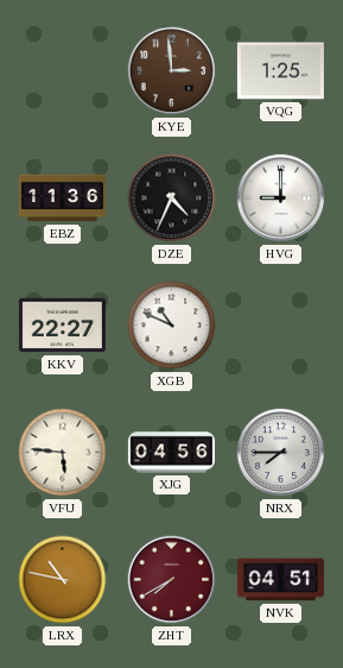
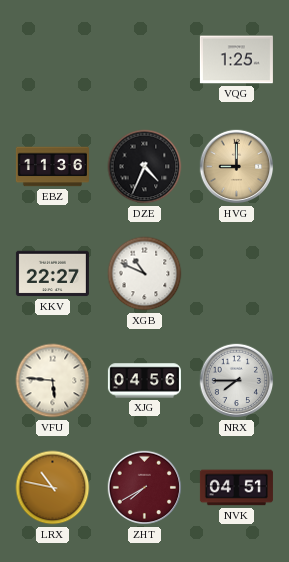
KYE: 2:59 -> none
HVG dial: white -> champagne
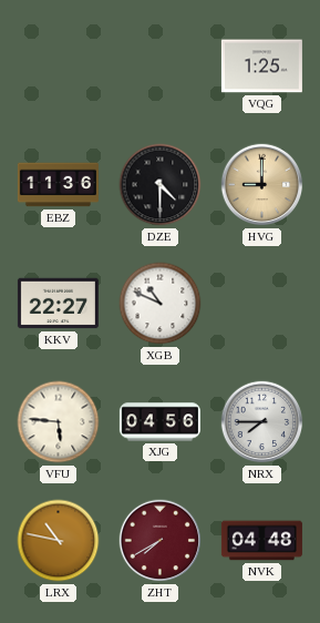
DZE: 4:34 -> 4:30
NVK: 04:51 -> 04:48
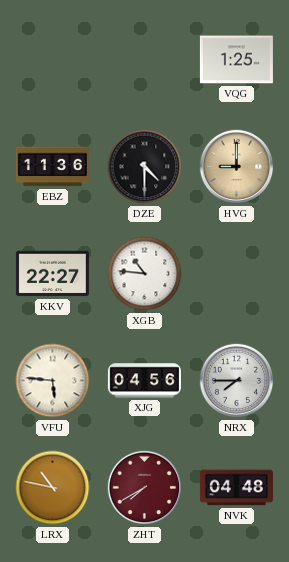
XGB: 10:49 -> 10:46
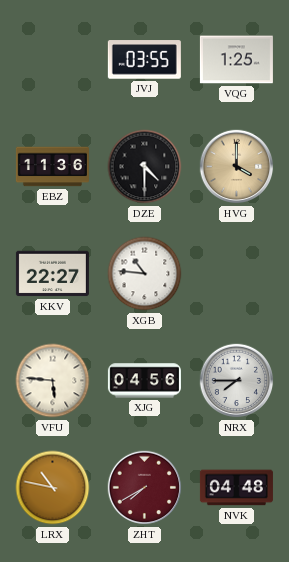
JVJ: none -> 03:55
HVG: 9:00 -> 4:00
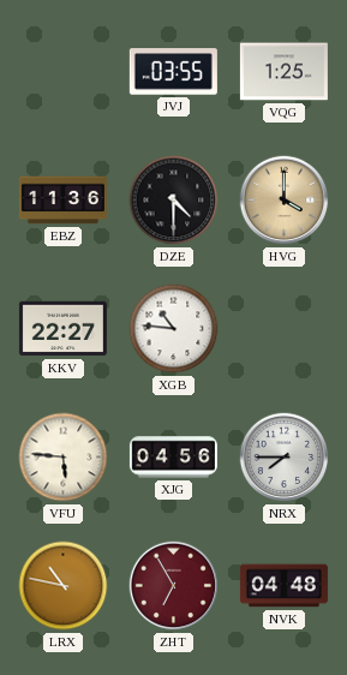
ZHT: 7:40 -> 6:55
